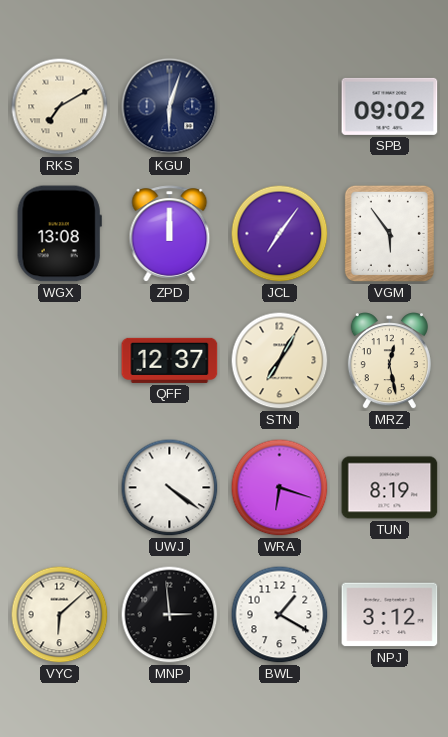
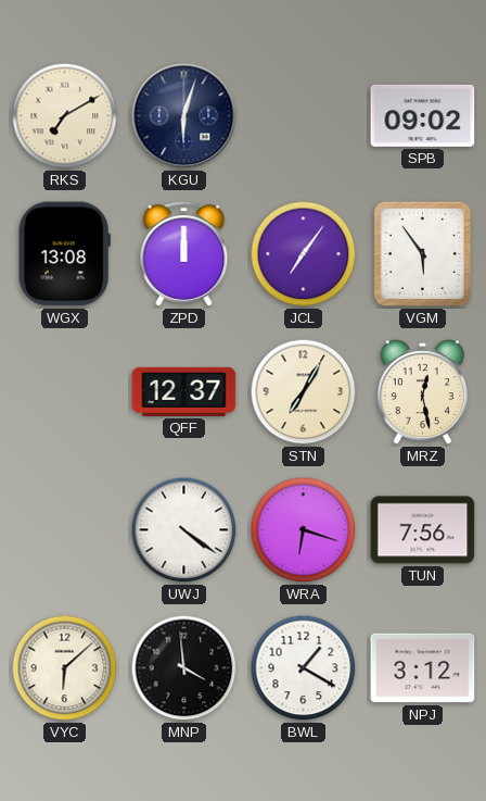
TUN: 8:19 -> 7:56
MNP: 2:59 -> 3:59
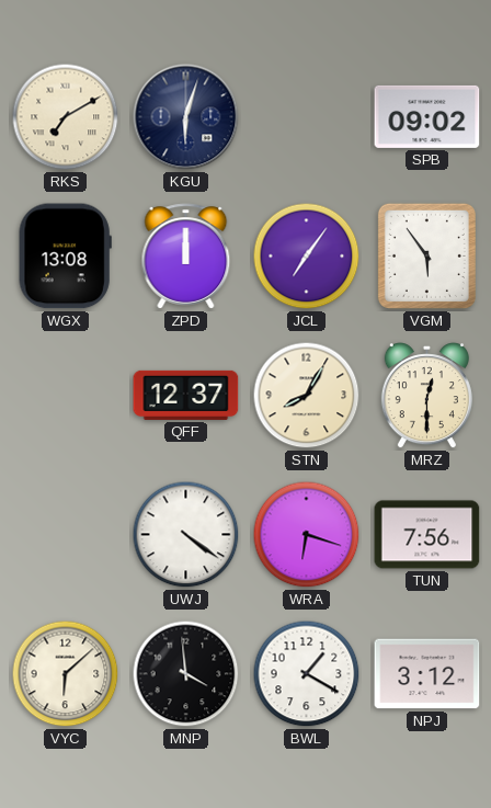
STN: 7:05 -> 8:05
MRZ: 12:28 -> 12:30
